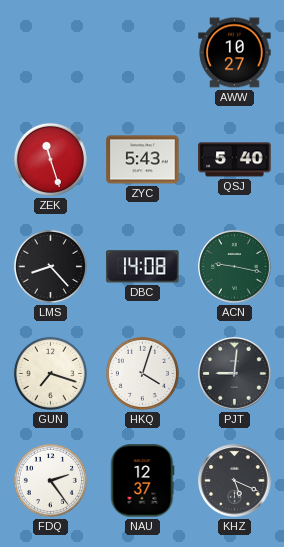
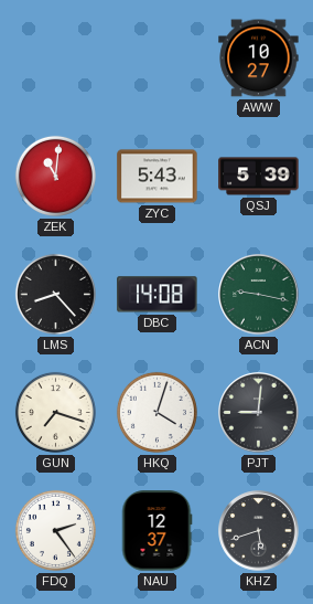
ZEK: 11:27 -> 11:01
QSJ: 5:40 -> 5:39
KHZ: 5:19 -> 5:42
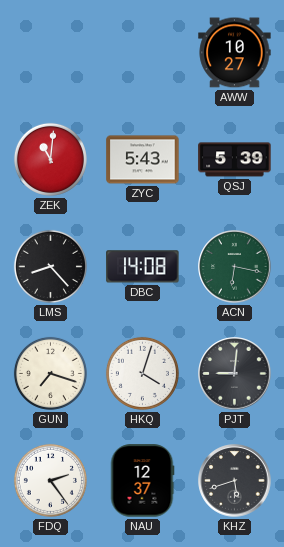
ACN: 9:17 -> 6:17
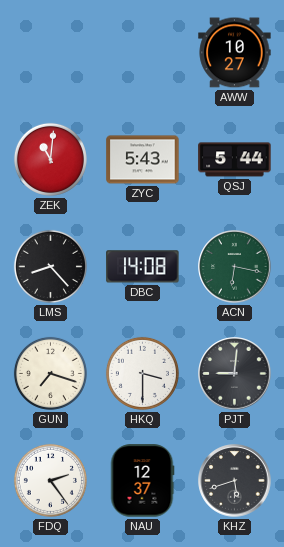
QSJ: 5:39 -> 5:44
HKQ: 4:03 -> 3:30
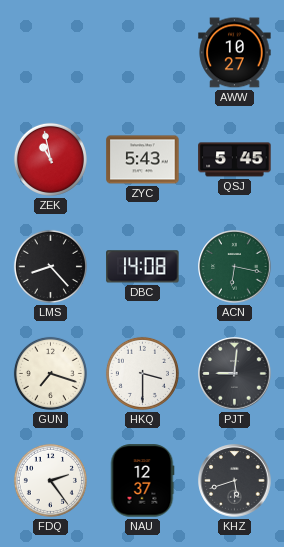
ZEK: 11:01 -> 10:58
QSJ: 5:44 -> 5:45
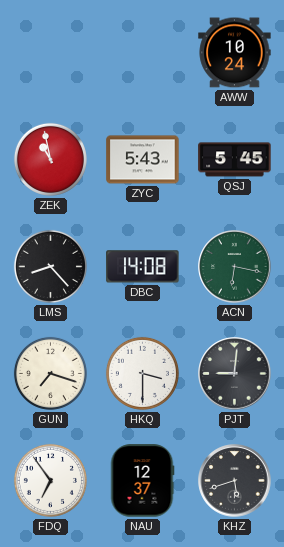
AWW: 10:27 -> 10:24
FDQ: 2:24 -> 6:54
